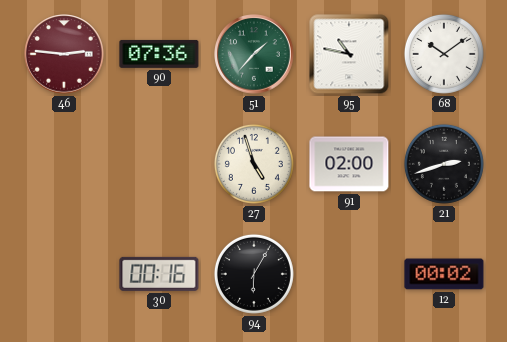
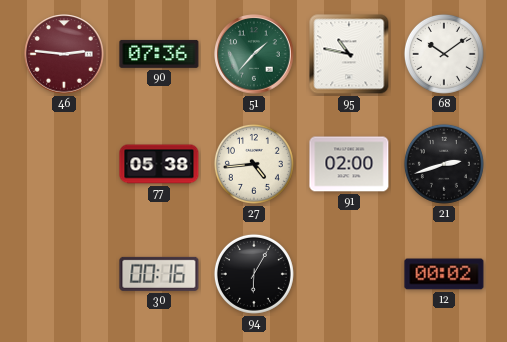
77: none -> 05:38
27: 4:57 -> 4:44
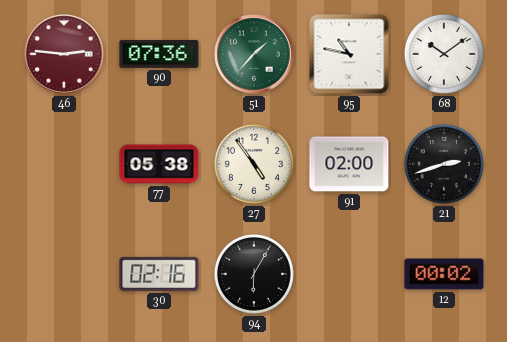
27: 4:44 -> 4:54
30: 00:16 -> 02:16
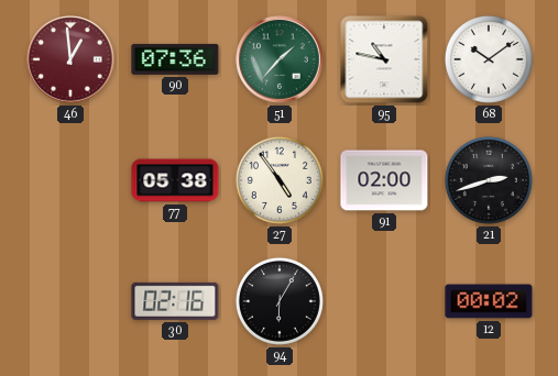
46: 2:46 -> 12:59
